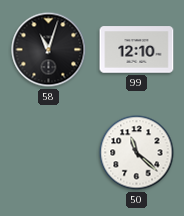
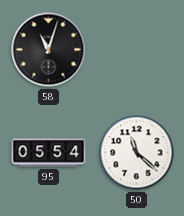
99: 12:10 -> none
95: none -> 05:54
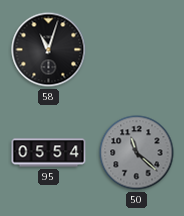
50 dial: white -> grey
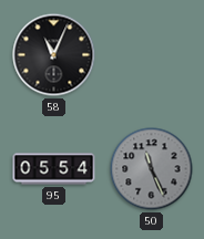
58: 11:03 -> 11:04
50: 11:22 -> 11:26
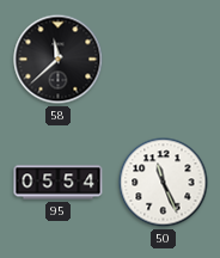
58: 11:04 -> 11:38
50 dial: grey -> white
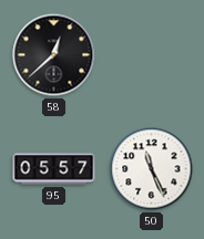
58: 11:38 -> 12:38
95: 05:54 -> 05:57
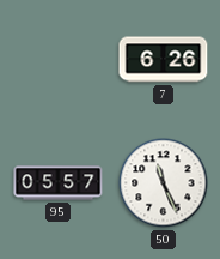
58: 12:38 -> none
7: none -> 6:26
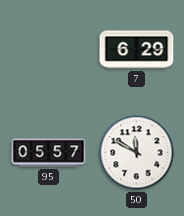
7: 6:26 -> 6:29
50: 11:26 -> 11:50
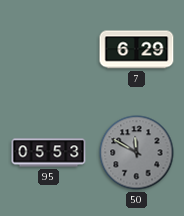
95: 05:57 -> 05:53
50 dial: white -> grey
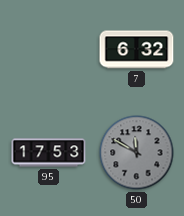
7: 6:29 -> 6:32
95: 05:53 -> 17:53
